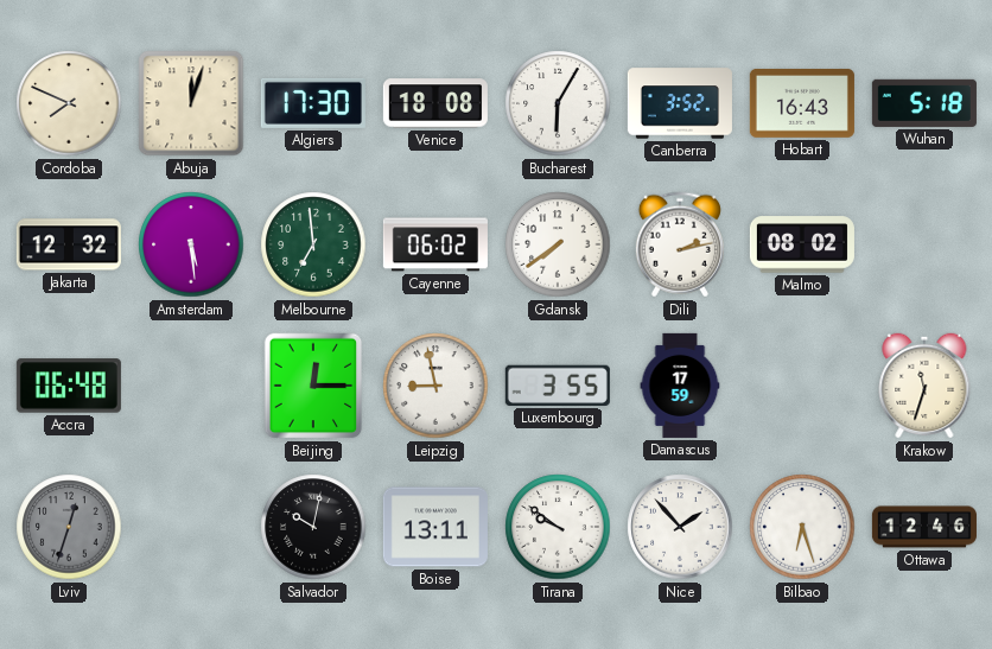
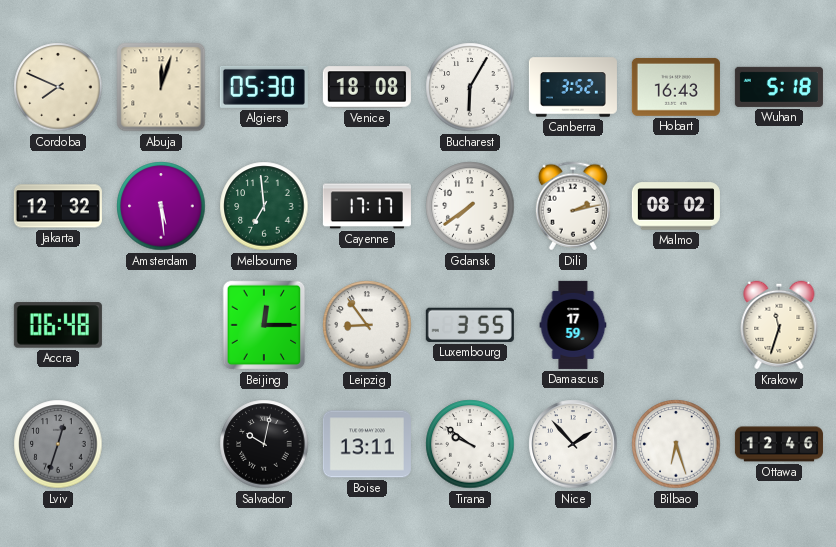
Algiers: 17:30 -> 05:30
Cayenne: 06:02 -> 17:17
Leipzig: 8:58 -> 8:54
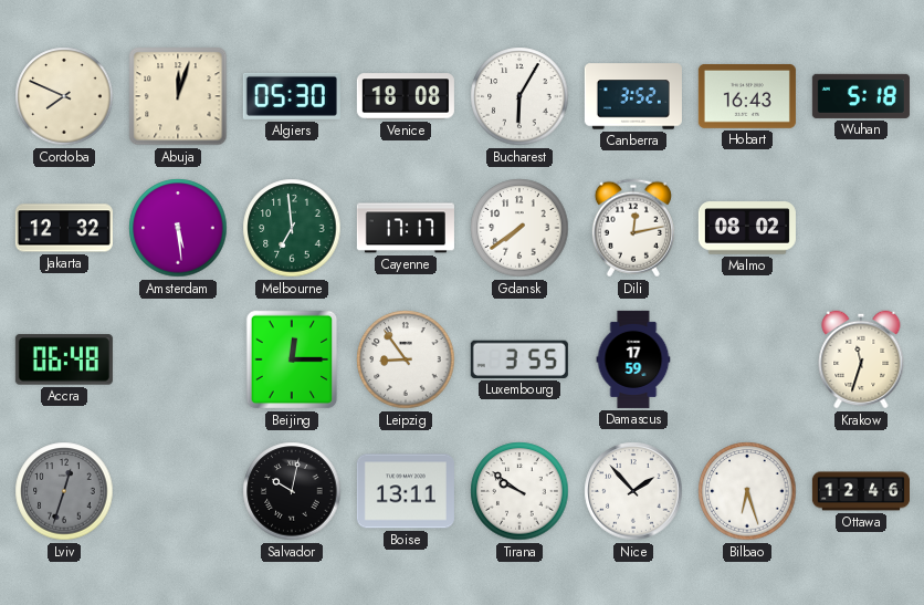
Dili: 2:13 -> 12:13
